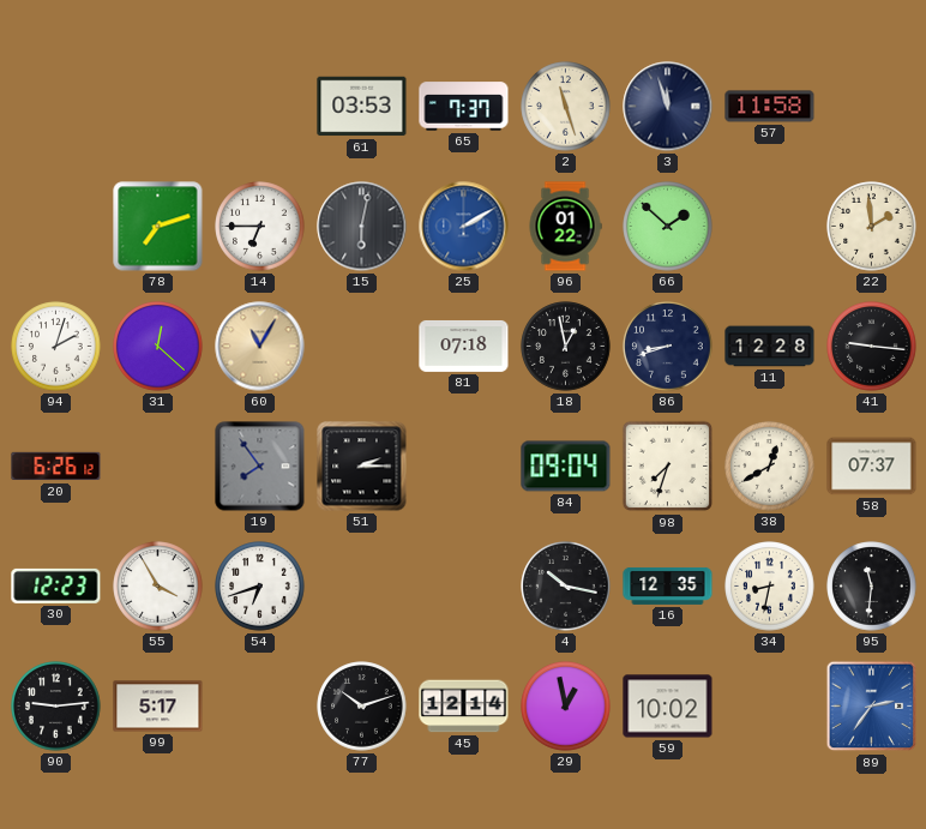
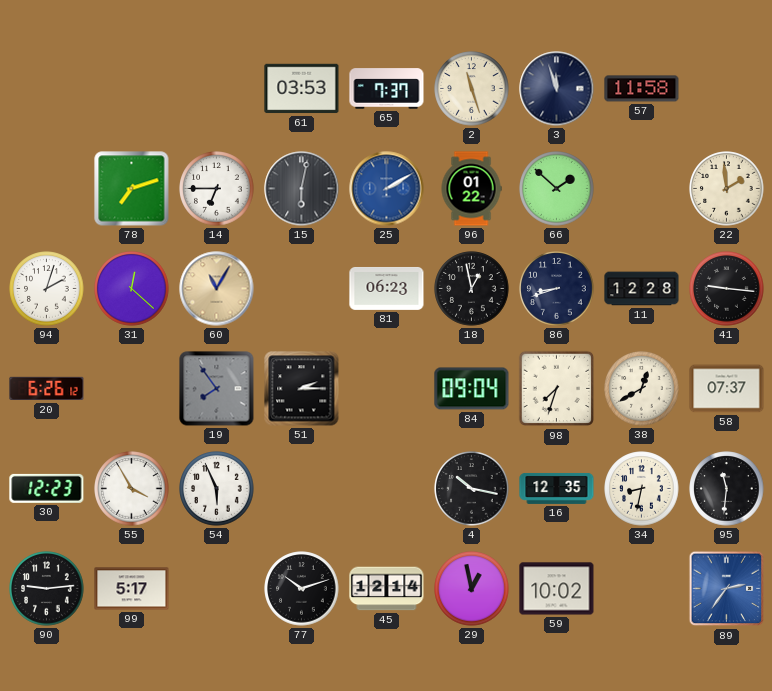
81: 07:18 -> 06:23
54: 6:42 -> 5:56
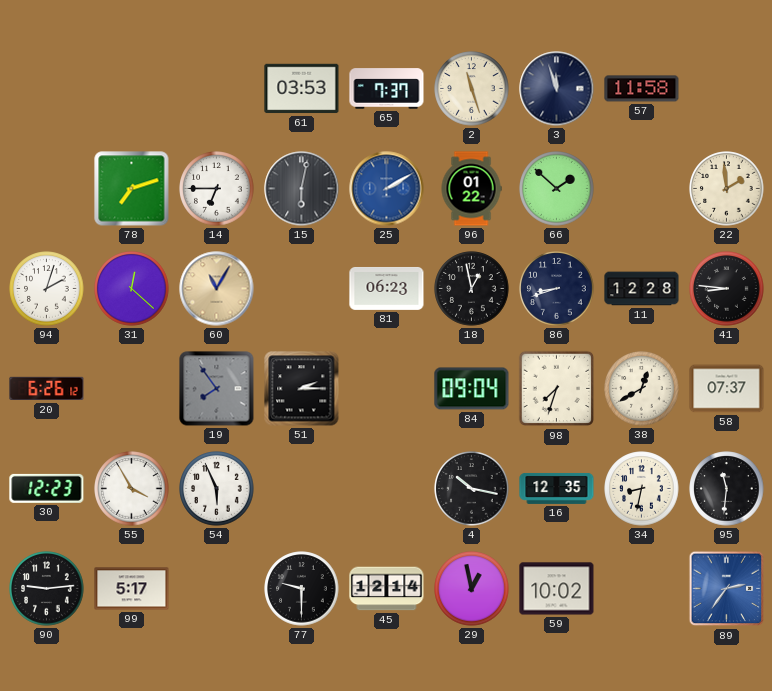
41: 9:16 -> 8:46
77: 10:12 -> 9:30
